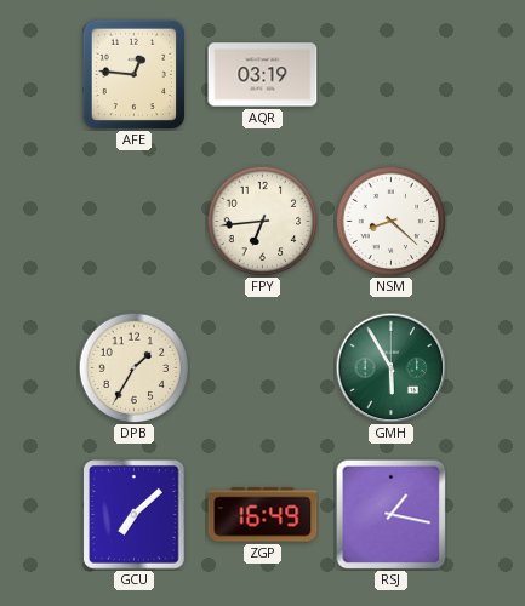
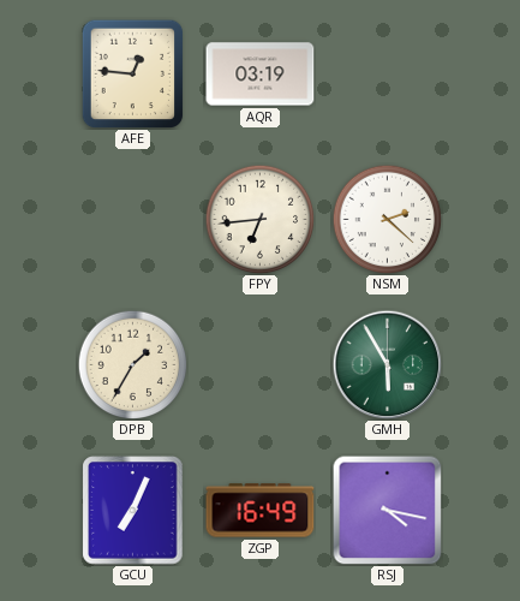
NSM: 8:22 -> 2:22
GCU: 7:08 -> 7:04
RSJ: 1:17 -> 4:17
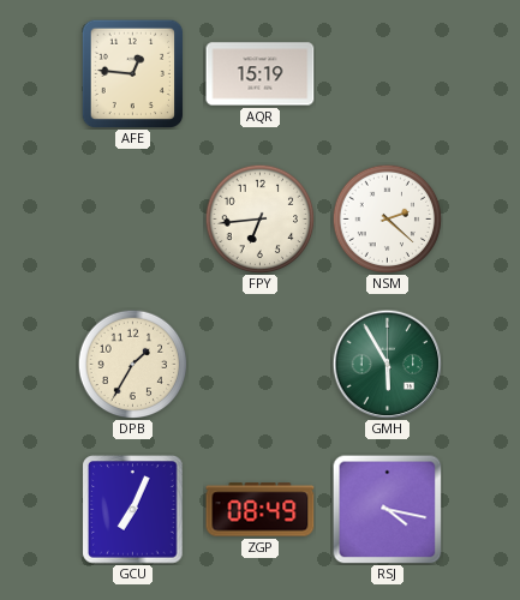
AQR: 03:19 -> 15:19
ZGP: 16:49 -> 08:49
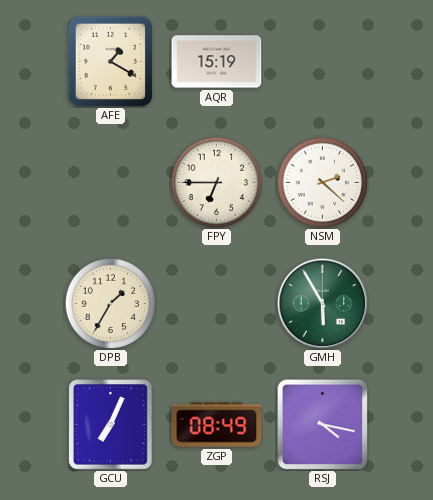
AFE: 12:46 -> 1:20
FPY: 6:44 -> 6:45
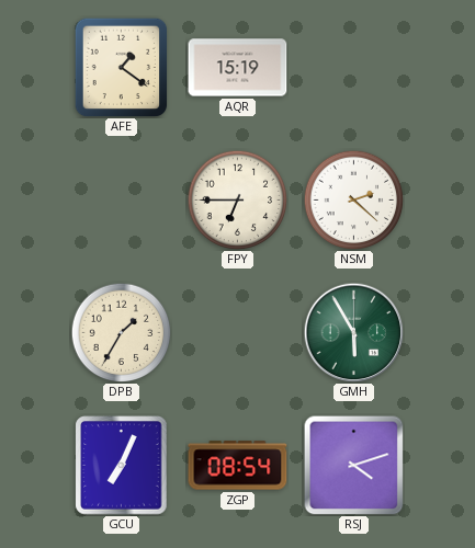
AFE: 1:20 -> 1:21
ZGP: 08:49 -> 08:54
RSJ: 4:17 -> 4:12
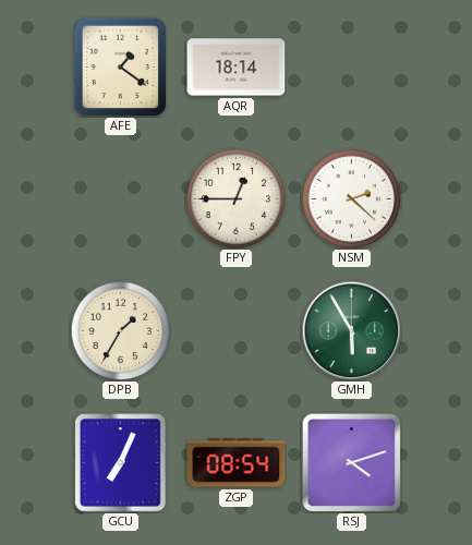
AQR: 15:19 -> 18:14
FPY: 6:45 -> 12:45
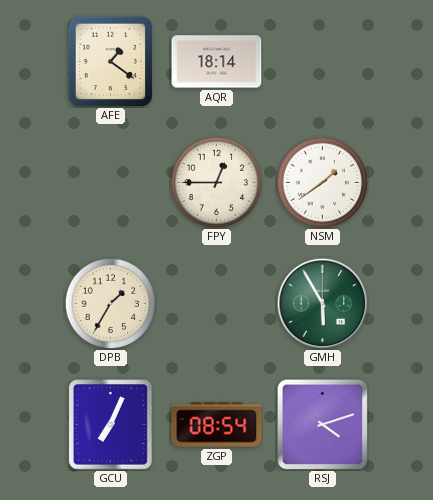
NSM: 2:22 -> 1:39
